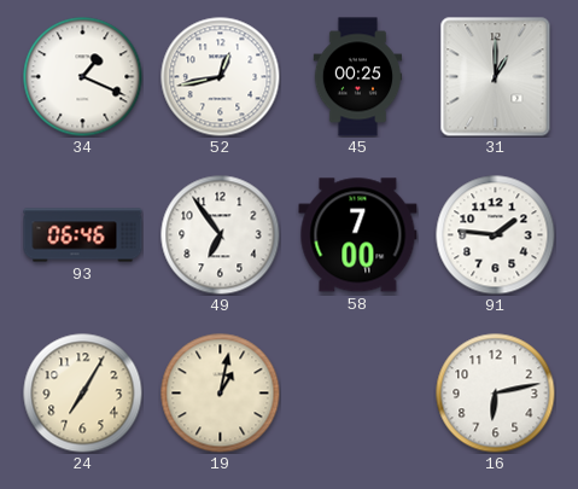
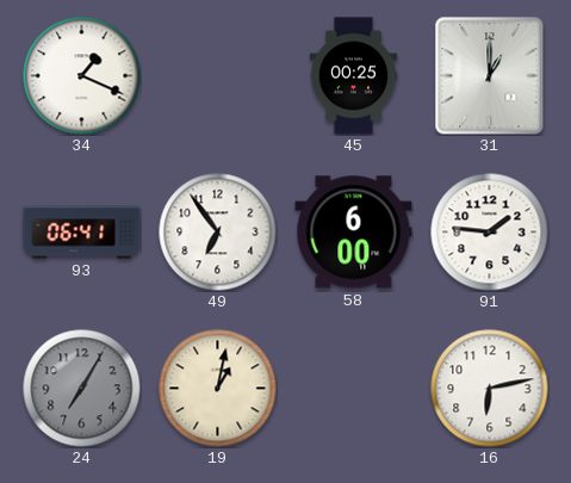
52: 12:43 -> none
93: 06:46 -> 06:41
58: 7:00 -> 6:00
24 dial: cream -> grey
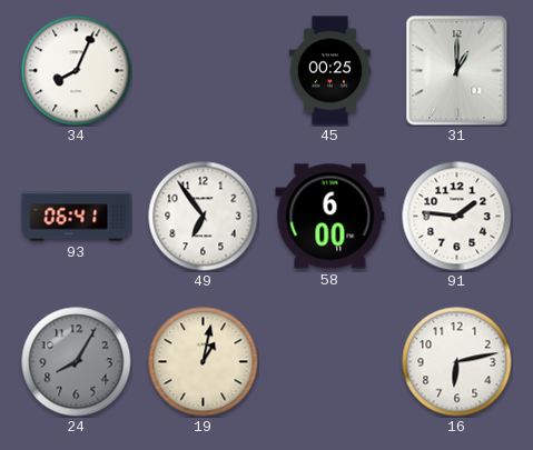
34: 1:19 -> 8:04
24: 7:05 -> 8:05
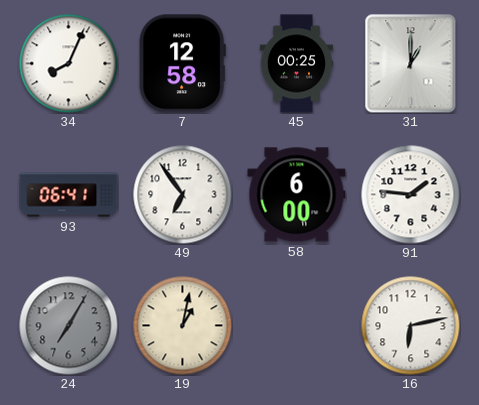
7: none -> 12:58
24: 8:05 -> 7:05
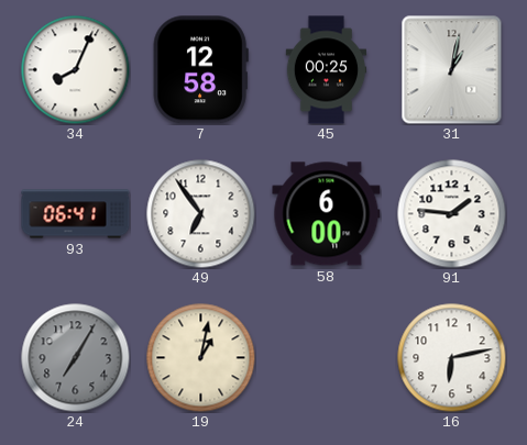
31: 1:00 -> 1:02
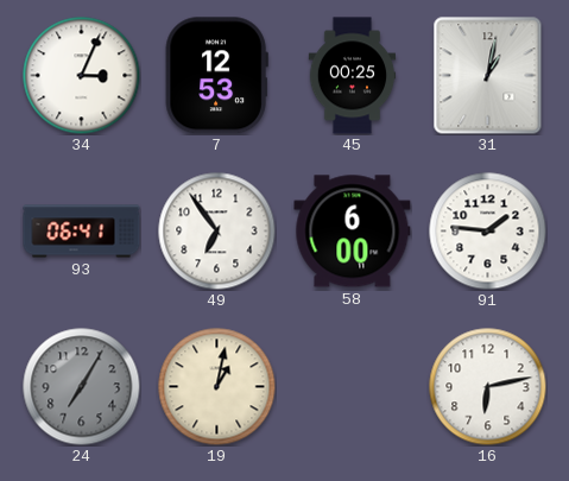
34: 8:04 -> 3:04
7: 12:58 -> 12:53
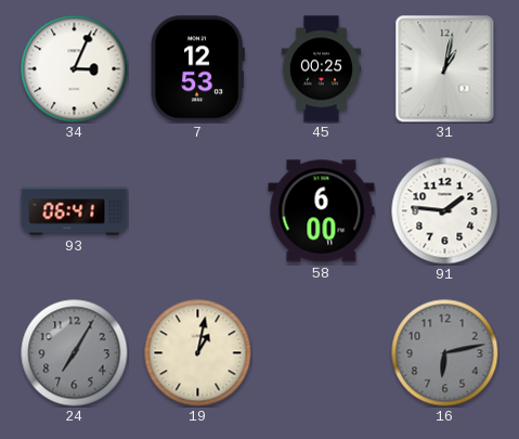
49: 6:54 -> none
16 dial: white -> grey
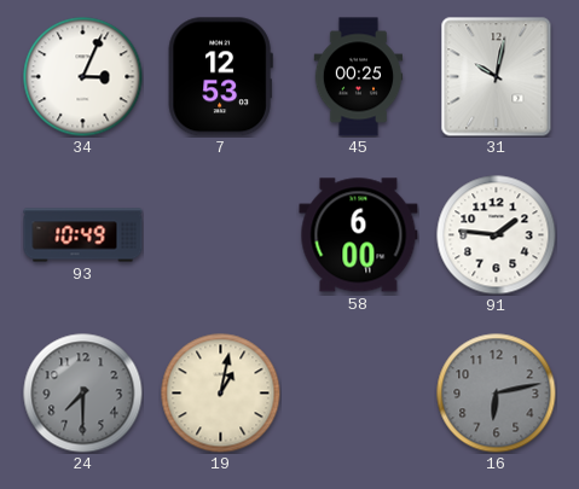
31: 1:02 -> 10:02
93: 06:41 -> 10:49
24: 7:05 -> 7:30
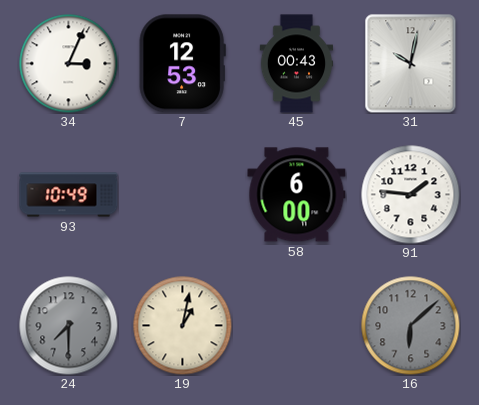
45: 00:25 -> 00:43
16: 6:13 -> 6:08
